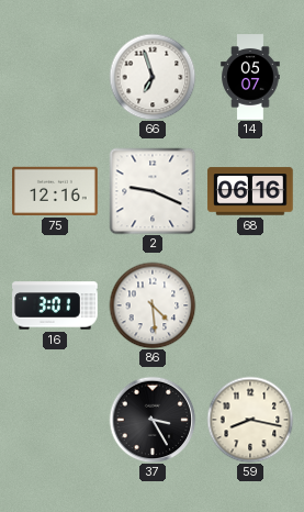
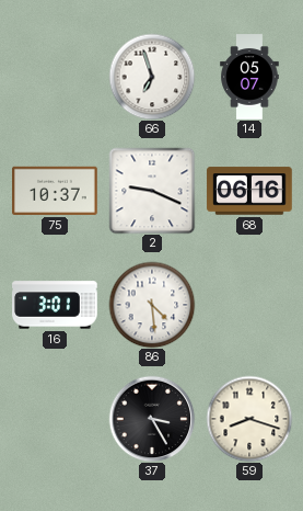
75: 12:16 -> 10:37
59: 8:17 -> 8:18
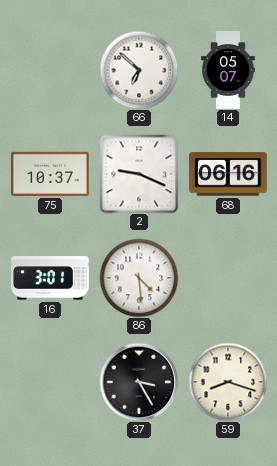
66: 6:57 -> 6:52
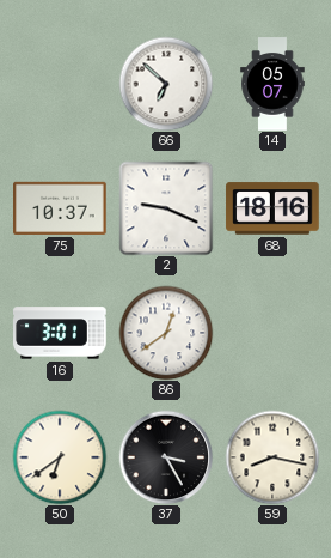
68: 06:16 -> 18:16
86: 4:29 -> 12:39
50: none -> 6:39
59: 8:18 -> 8:17
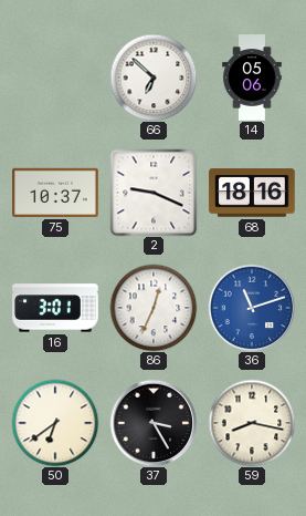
14: 05:07 -> 05:06
86: 12:39 -> 12:34
36: none -> 11:12
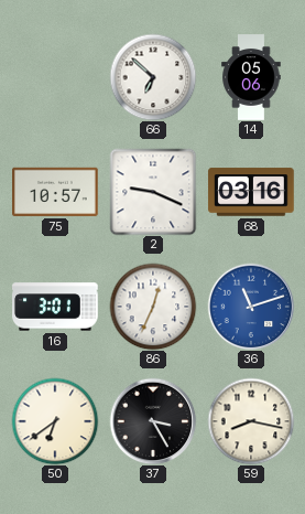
75: 10:37 -> 10:57
68: 18:16 -> 03:16
